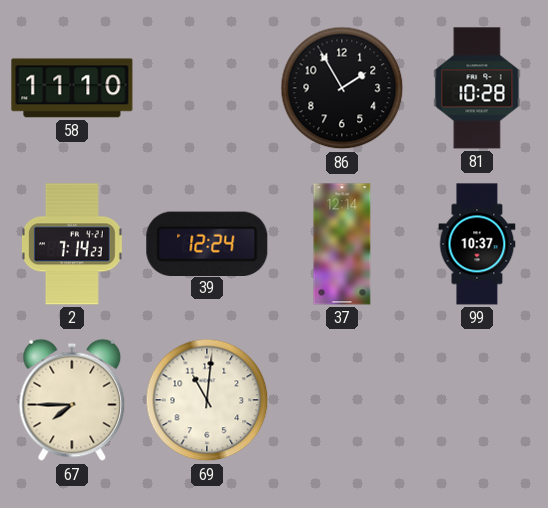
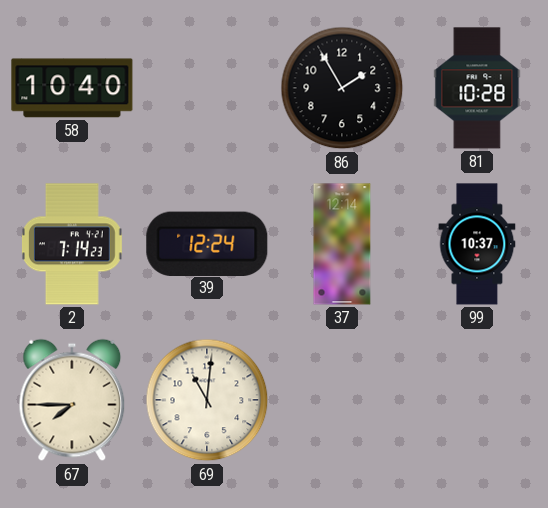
58: 11:10 -> 10:40
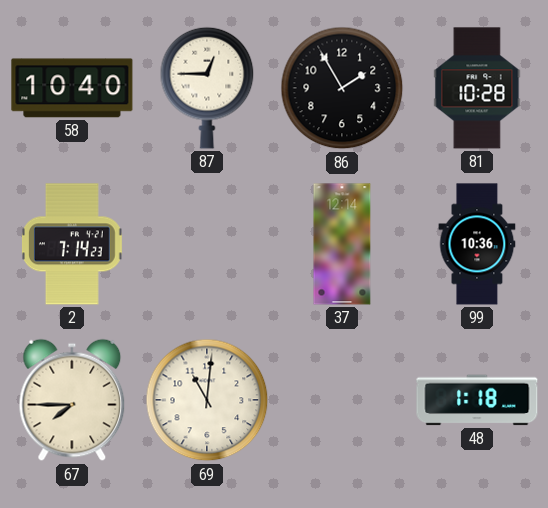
87: none -> 12:45
39: 12:24 -> none
99: 10:37 -> 10:36
48: none -> 1:18
